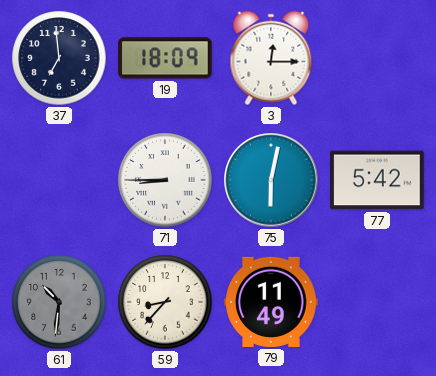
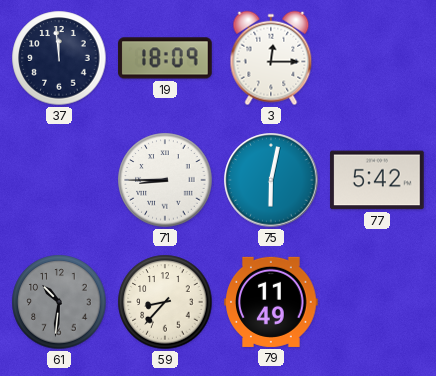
37: 6:59 -> 11:59
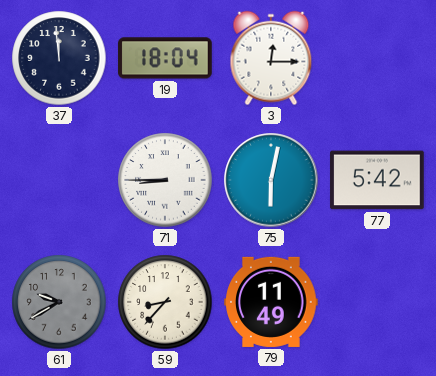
19: 18:09 -> 18:04
61: 10:31 -> 9:40
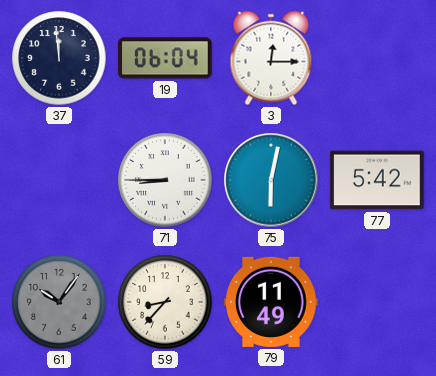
19: 18:04 -> 06:04
61: 9:40 -> 10:06
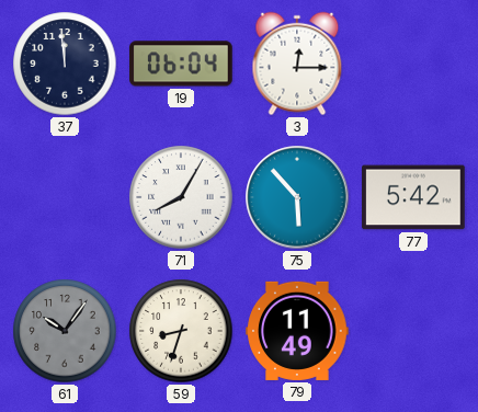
71: 8:45 -> 8:05
75: 6:02 -> 5:53
59: 8:37 -> 8:33
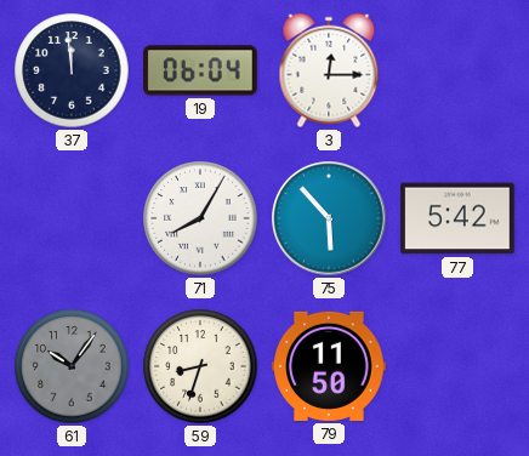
79: 11:49 -> 11:50
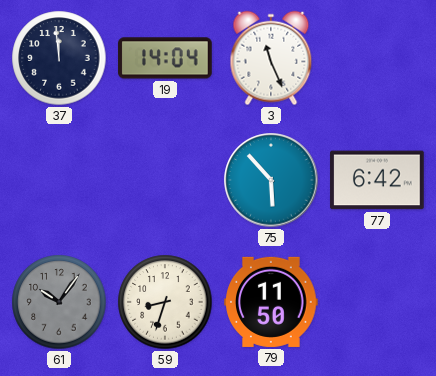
19: 06:04 -> 14:04
3: 12:15 -> 11:26
71: 8:05 -> none
77: 5:42 -> 6:42
